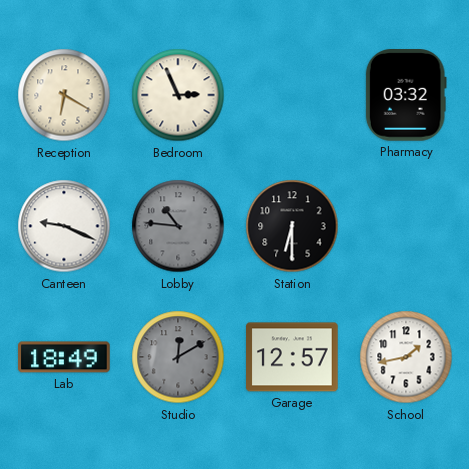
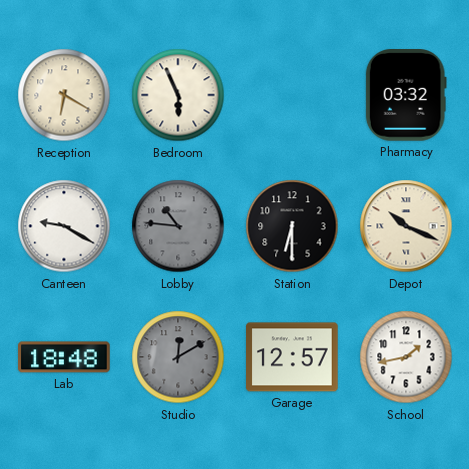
Bedroom: 2:56 -> 5:56
Canteen: 9:19 -> 9:20
Depot: none -> 10:19
Lab: 18:49 -> 18:48
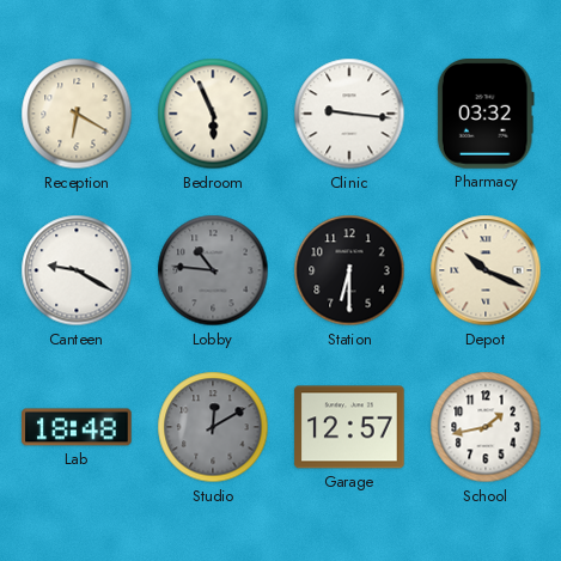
Clinic: none -> 9:16
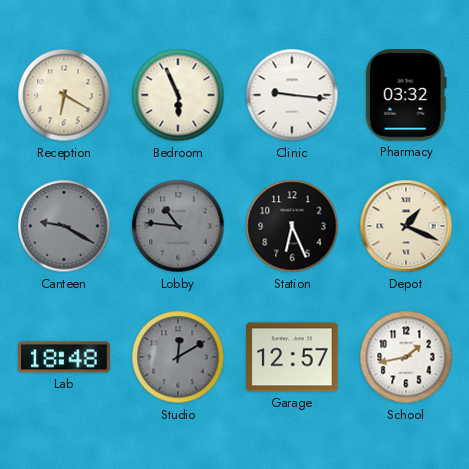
Canteen dial: white -> grey
Station: 6:30 -> 6:26
Depot: 10:19 -> 1:19
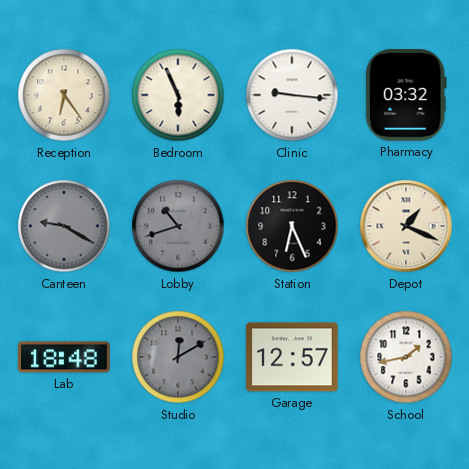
Reception: 6:20 -> 6:24
Lobby: 10:46 -> 10:42
